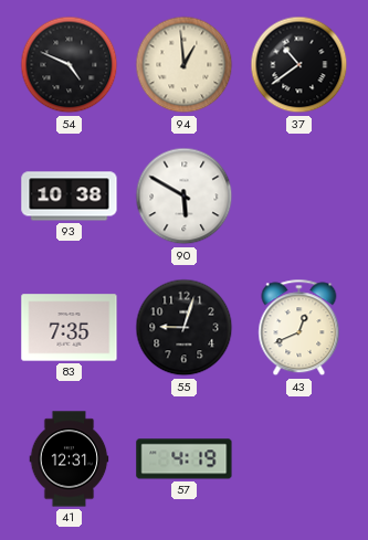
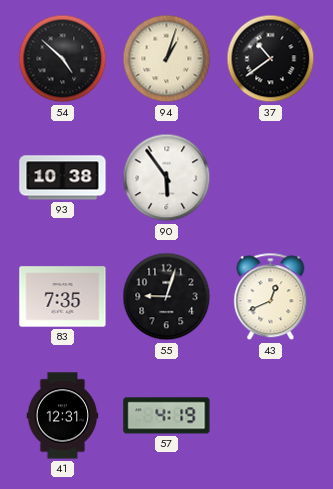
54: 4:49 -> 4:52
94: 12:59 -> 1:03
90: 5:50 -> 5:54
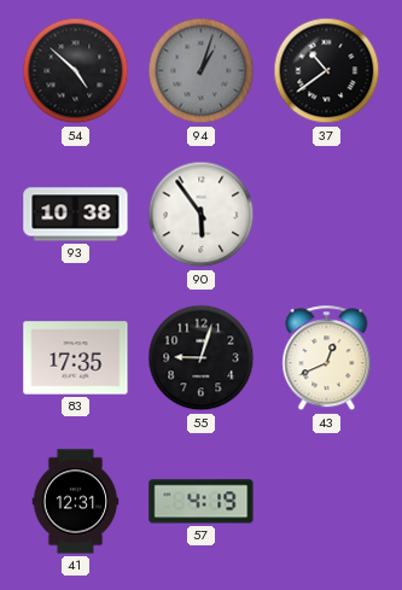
94 dial: cream -> grey
83: 7:35 -> 17:35
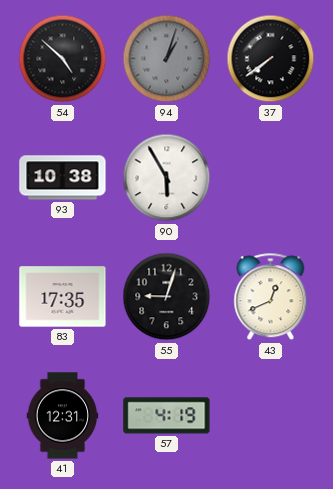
37: 10:39 -> 7:39
90: 5:54 -> 5:55
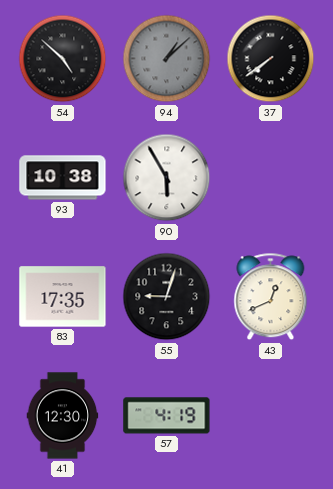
94: 1:03 -> 1:08
41: 12:31 -> 12:30
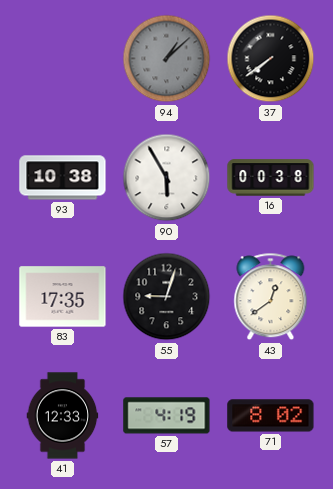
54: 4:52 -> none
16: none -> 00:38
43: 12:41 -> 12:39
41: 12:30 -> 12:33
71: none -> 8:02
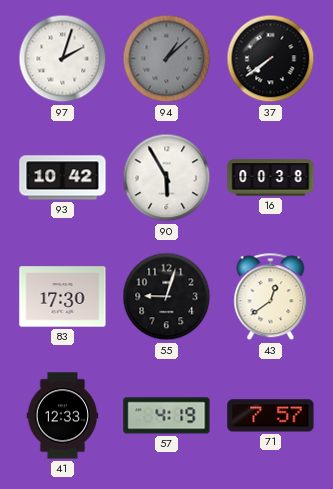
97: none -> 2:03
93: 10:38 -> 10:42
83: 17:35 -> 17:30
71: 8:02 -> 7:57
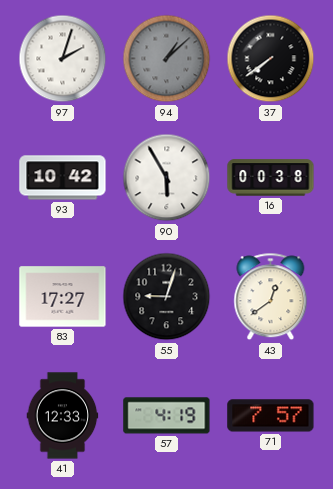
83: 17:30 -> 17:27
